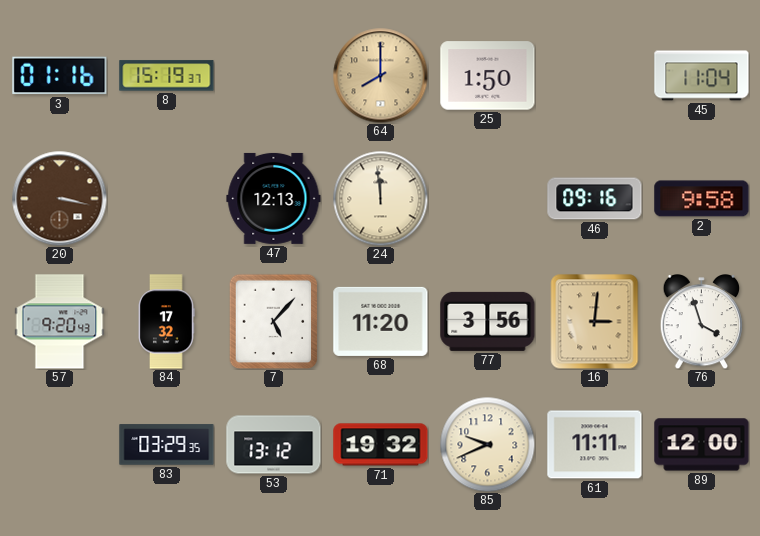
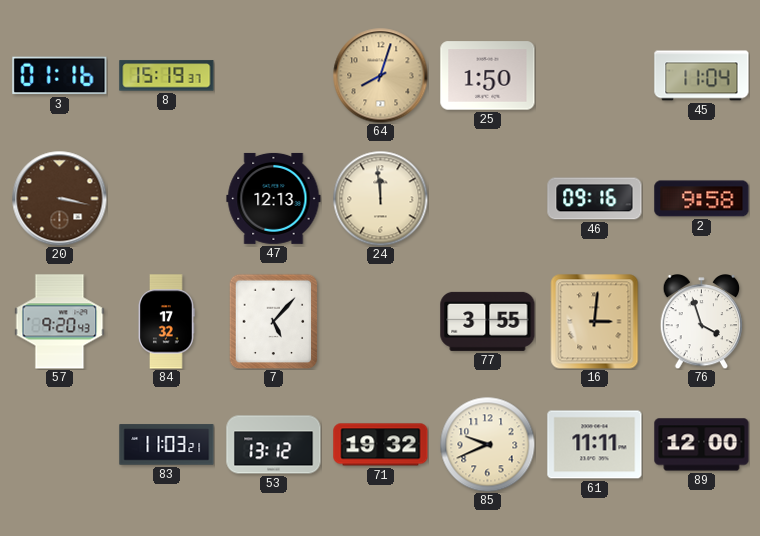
64: 8:00 -> 8:03
68: 11:20 -> none
77: 3:56 -> 3:55
83: 03:29 -> 11:03
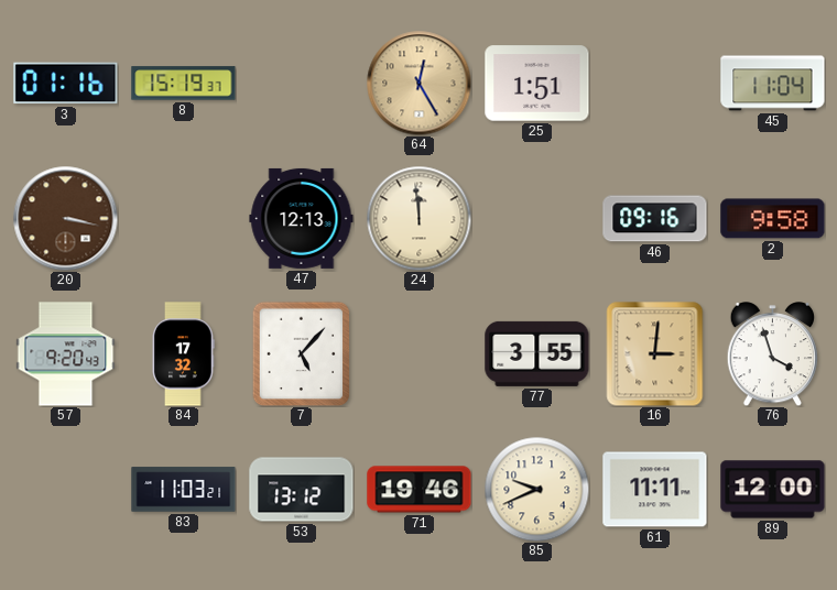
64: 8:03 -> 12:25
25: 1:50 -> 1:51
71: 19:32 -> 19:46
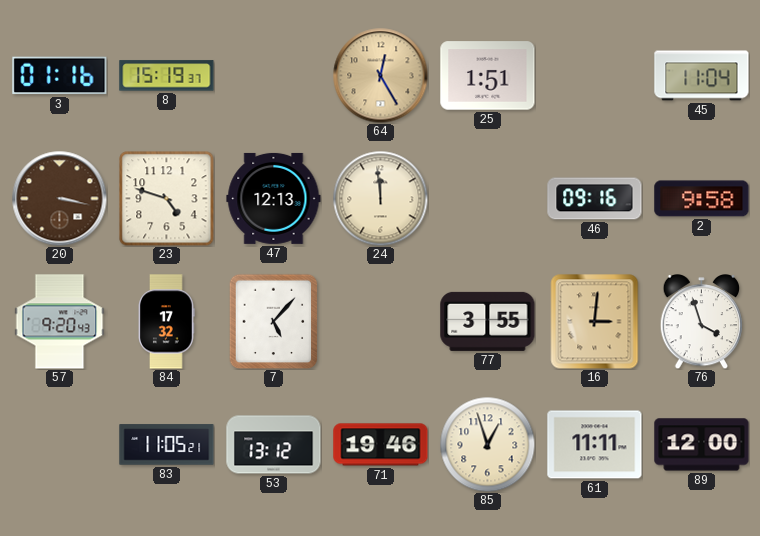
23: none -> 4:48
83: 11:03 -> 11:05
85: 9:41 -> 12:57
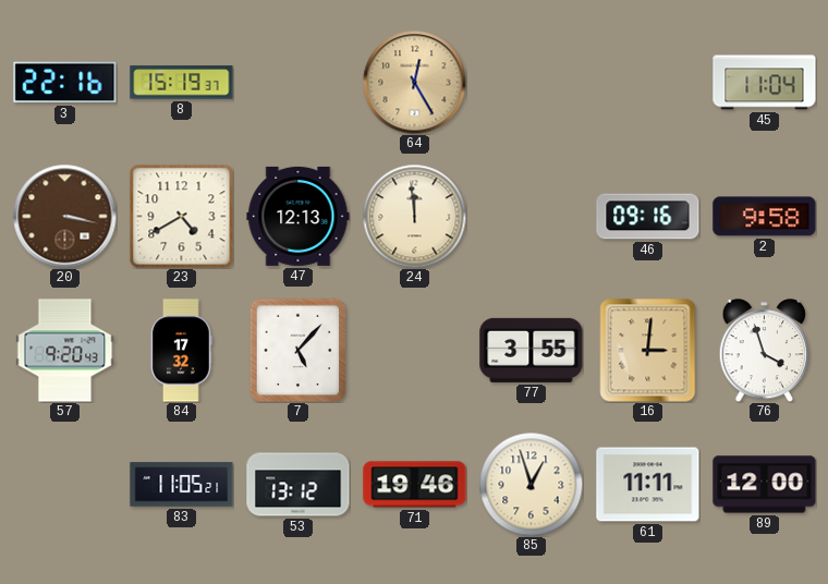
3: 01:16 -> 22:16
25: 1:51 -> none
23: 4:48 -> 4:40
